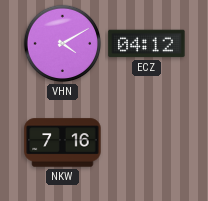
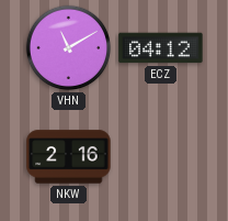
VHN: 4:10 -> 11:10
NKW: 7:16 -> 2:16
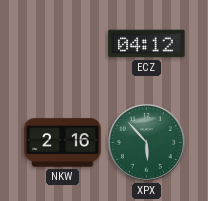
VHN: 11:10 -> none
XPX: none -> 5:53
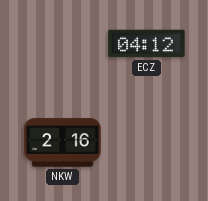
XPX: 5:53 -> none
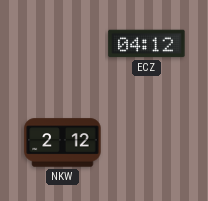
NKW: 2:16 -> 2:12
